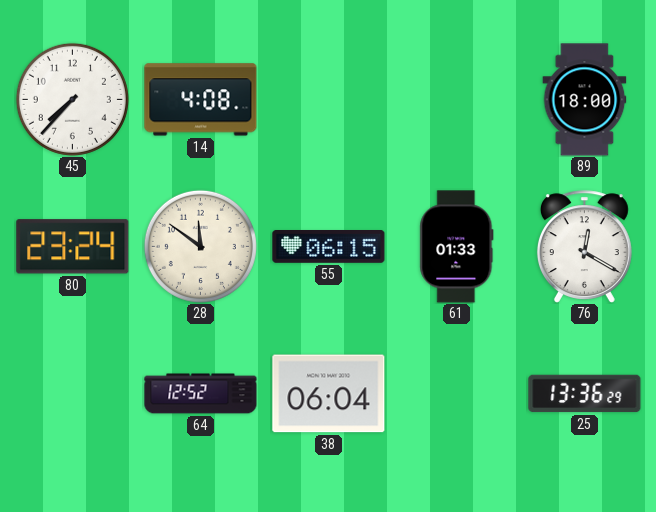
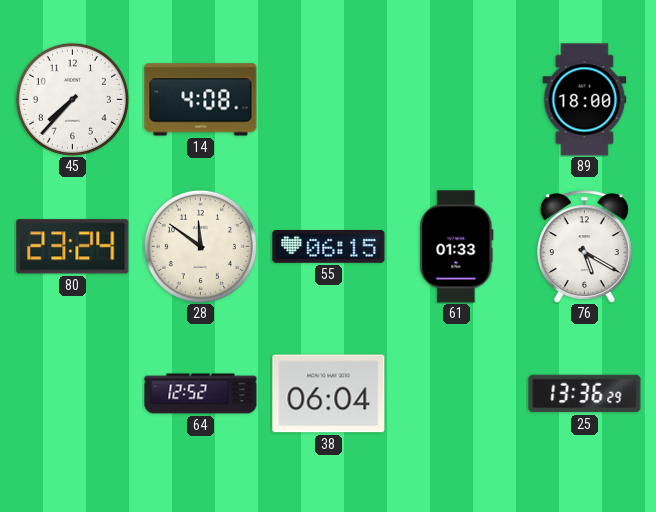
76: 12:20 -> 5:20
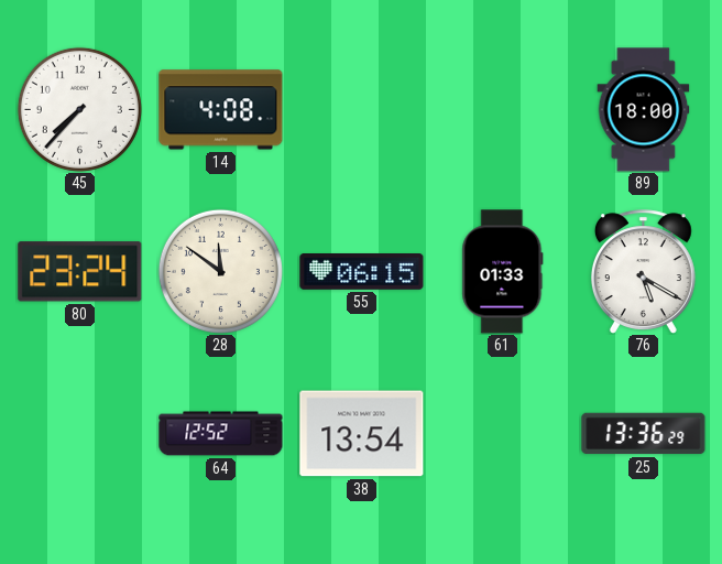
38: 06:04 -> 13:54
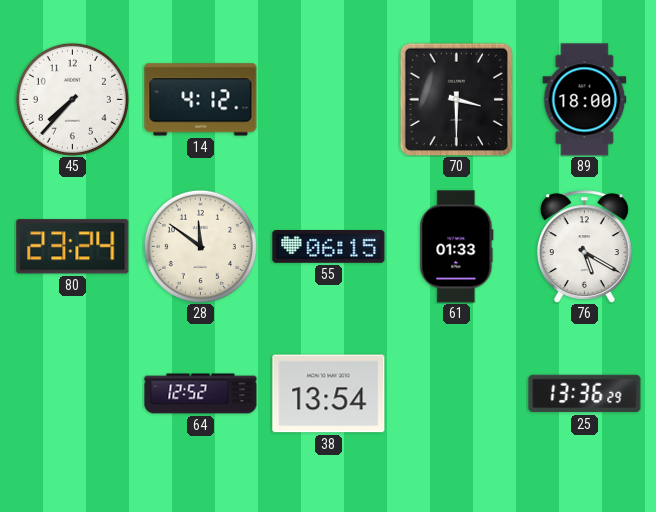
14: 4:08 -> 4:12
70: none -> 3:30
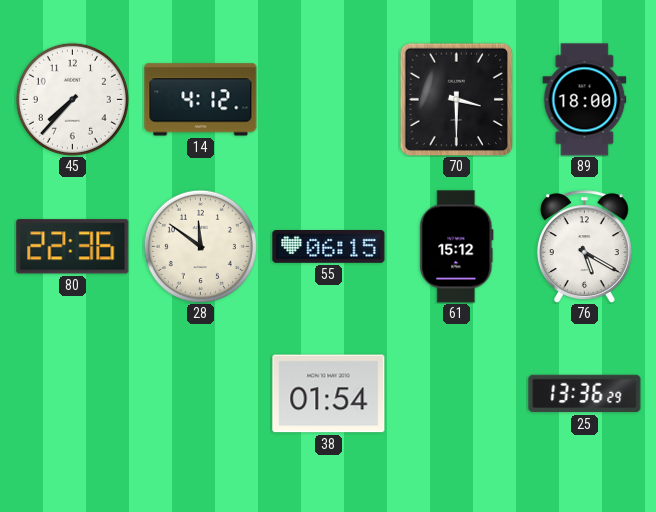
80: 23:24 -> 22:36
61: 01:33 -> 15:12
64: 12:52 -> none
38: 13:54 -> 01:54
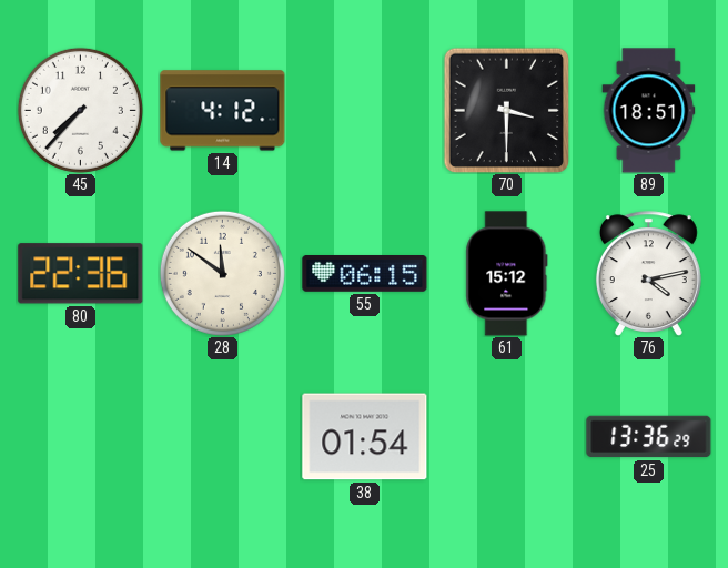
89: 18:00 -> 18:51
76: 5:20 -> 4:13
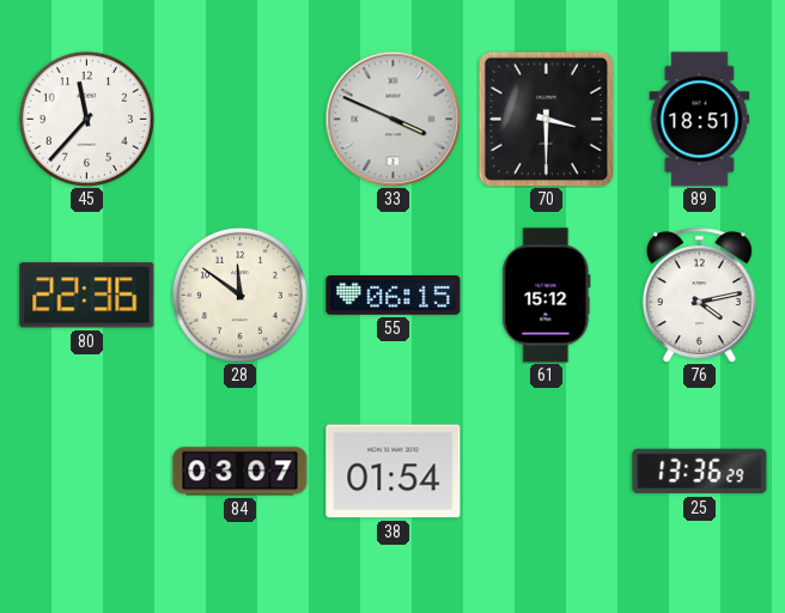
45: 7:37 -> 11:37
14: 4:12 -> none
33: none -> 3:49
84: none -> 03:07
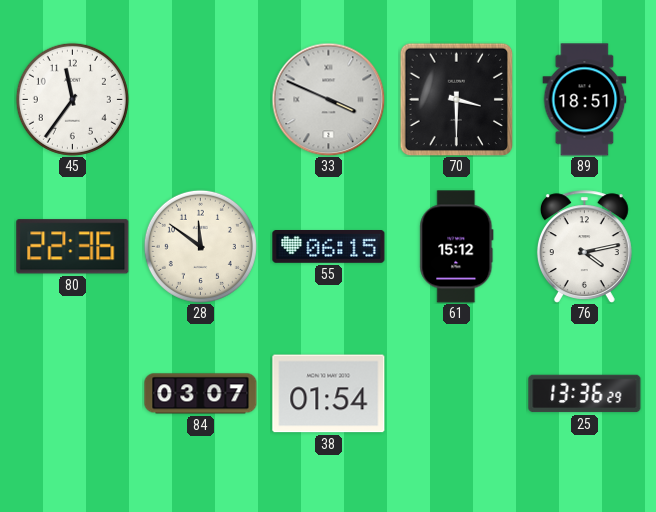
45: 11:37 -> 11:36
